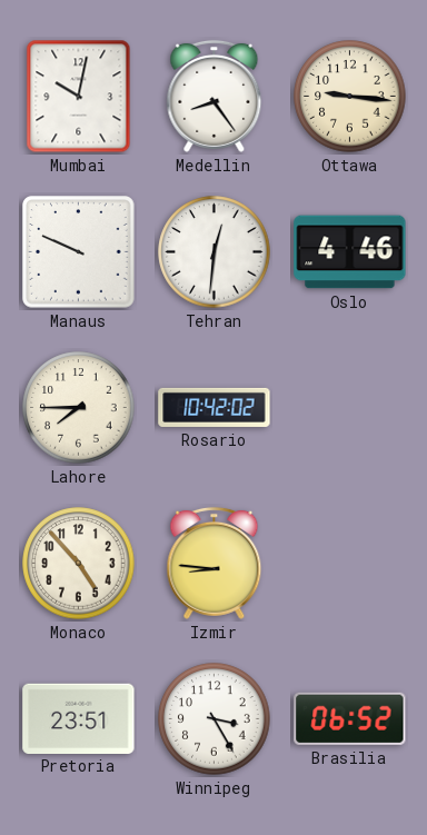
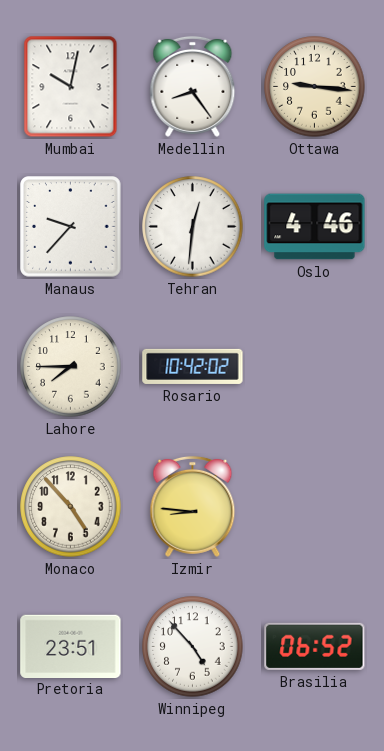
Manaus: 9:49 -> 9:37
Winnipeg: 3:25 -> 4:53
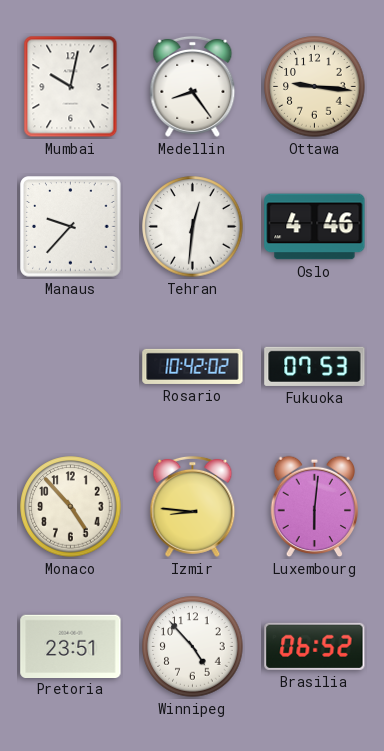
Lahore: 7:45 -> none
Fukuoka: none -> 07:53
Luxembourg: none -> 6:01
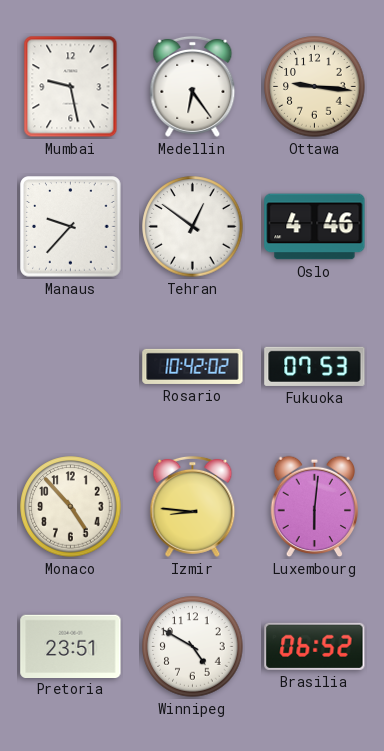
Mumbai: 10:02 -> 9:28
Medellin: 8:24 -> 6:24
Tehran: 12:31 -> 12:51
Winnipeg: 4:53 -> 4:50
